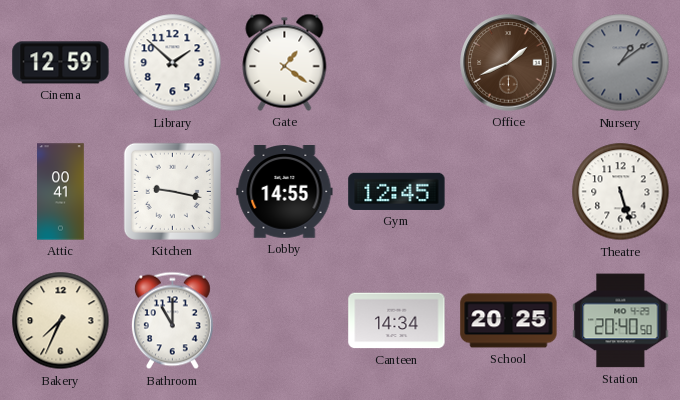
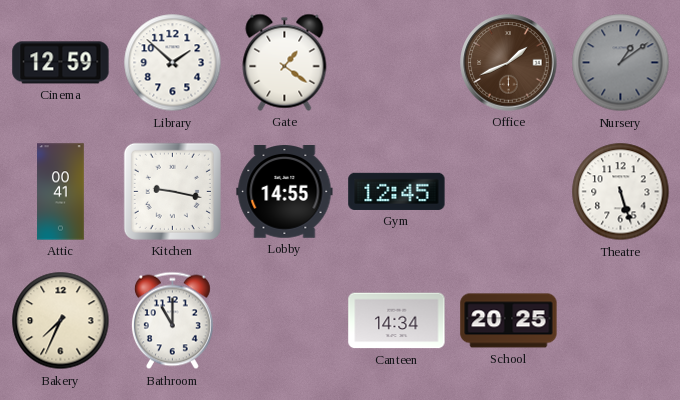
Station: 20:40 -> none
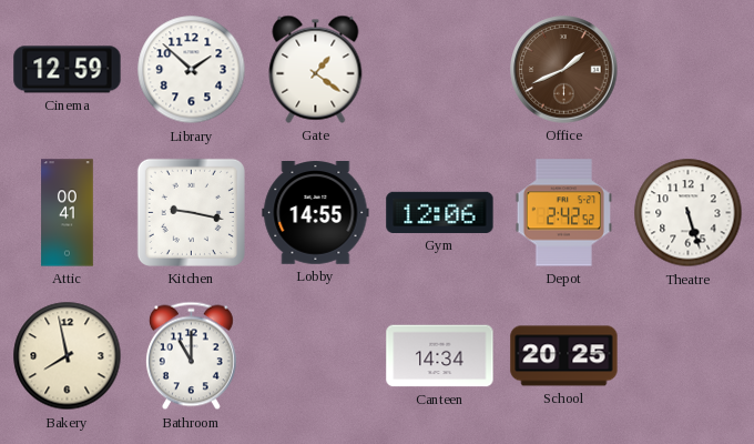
Nursery: 1:09 -> none
Gym: 12:45 -> 12:06
Depot: none -> 2:42
Bakery: 7:34 -> 7:58
